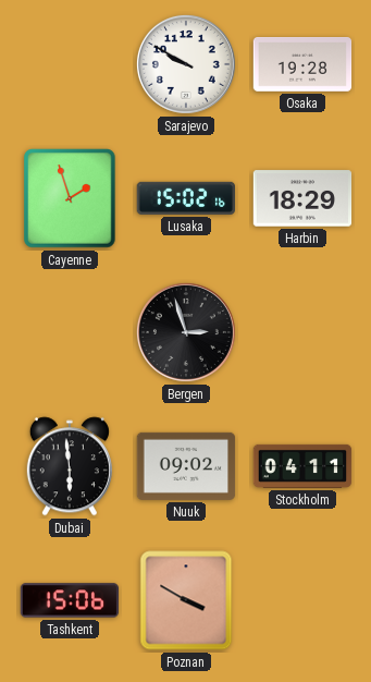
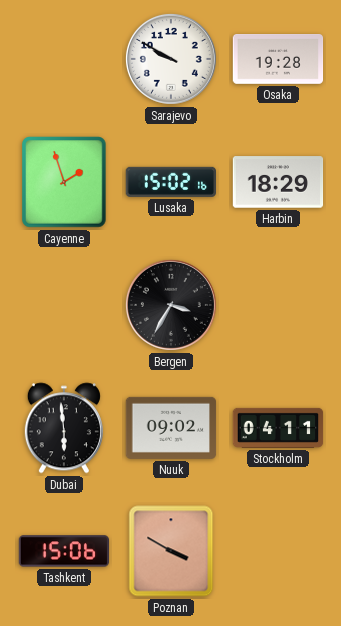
Bergen: 2:57 -> 3:35
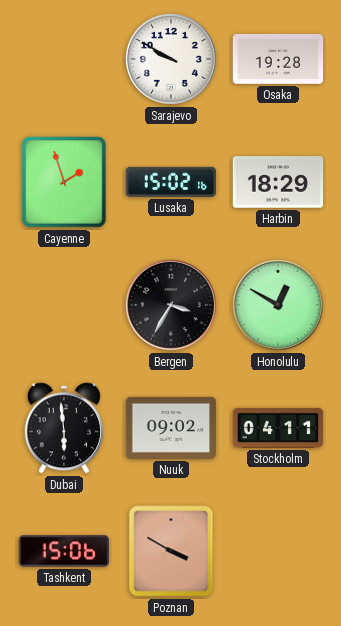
Honolulu: none -> 12:50
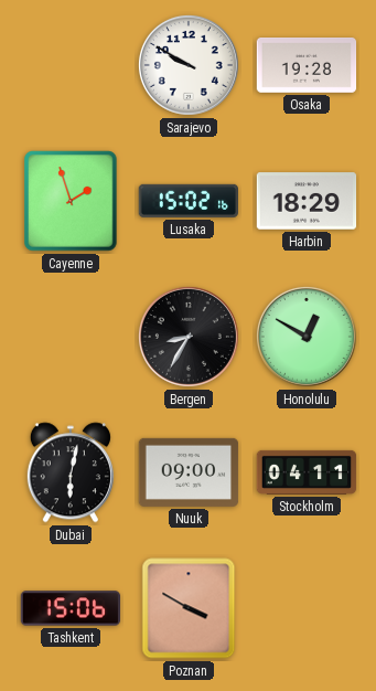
Bergen: 3:35 -> 8:35
Dubai: 5:59 -> 6:02
Nuuk: 09:02 -> 09:00
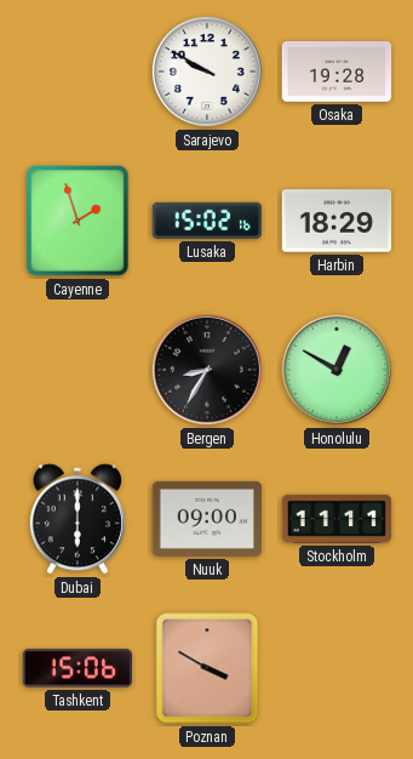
Dubai: 6:02 -> 6:00
Stockholm: 04:11 -> 11:11
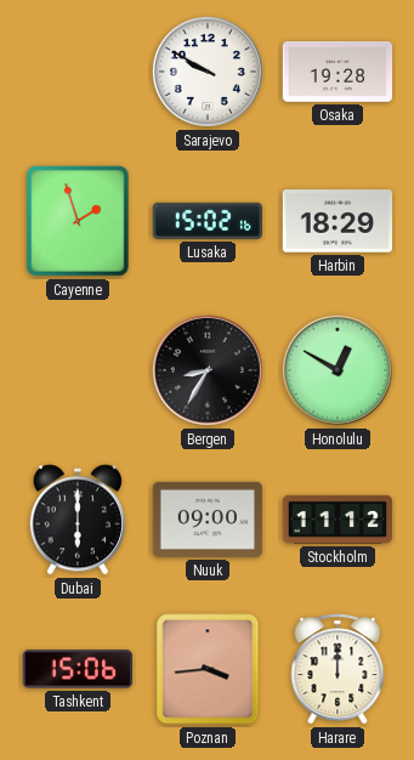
Stockholm: 11:11 -> 11:12
Poznan: 3:50 -> 3:44
Harare: none -> 12:00
